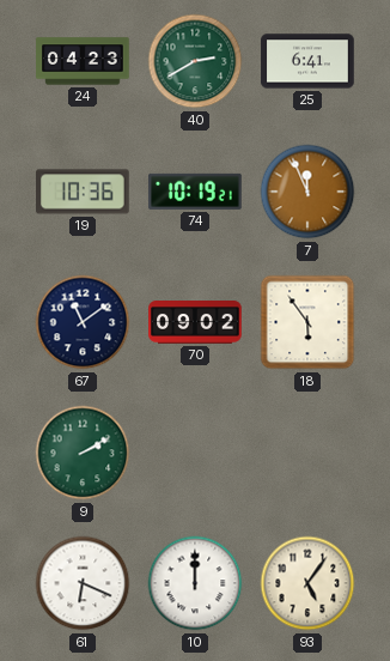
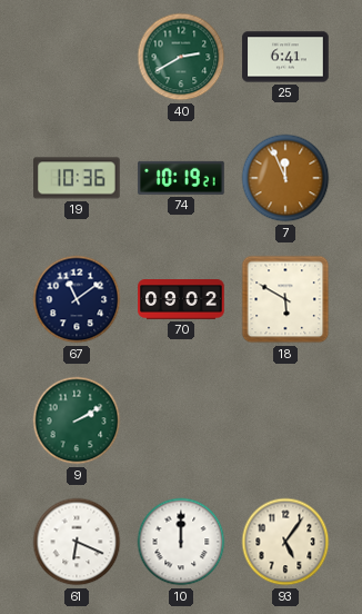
24: 04:23 -> none
18: 5:54 -> 5:50
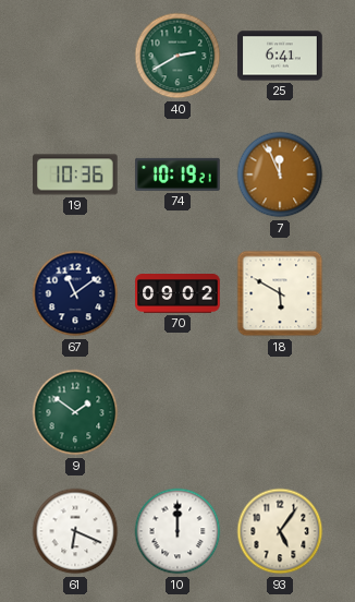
9: 2:10 -> 1:51
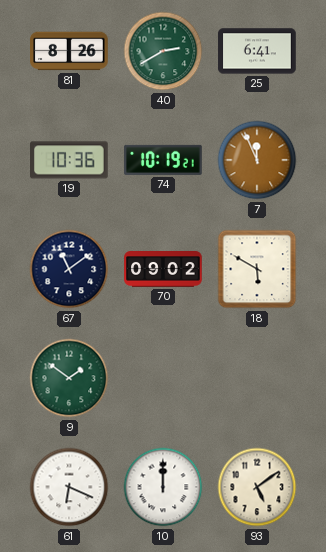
81: none -> 8:26
93: 5:06 -> 5:09
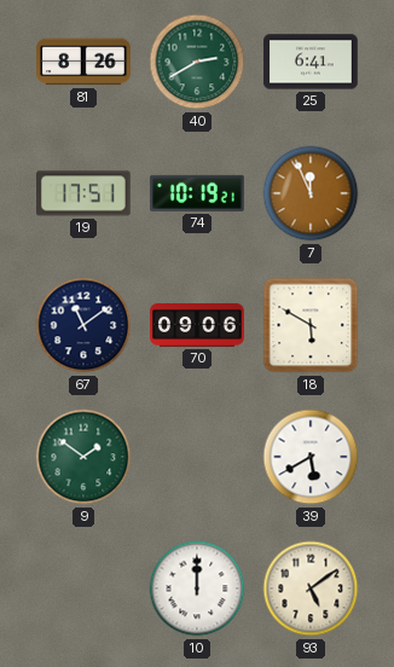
19: 10:36 -> 17:51
70: 09:02 -> 09:06
39: none -> 5:40
61: 6:19 -> none
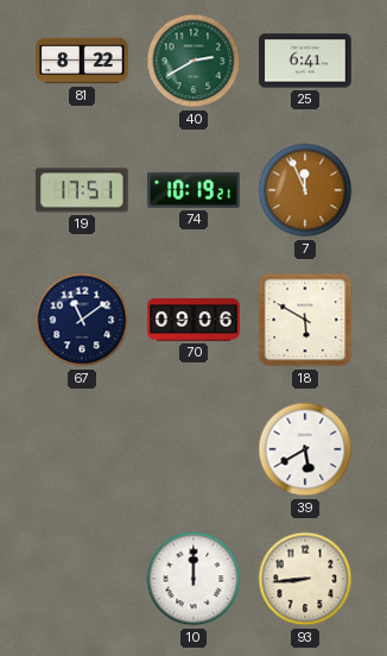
81: 8:26 -> 8:22
9: 1:51 -> none
93: 5:09 -> 8:44
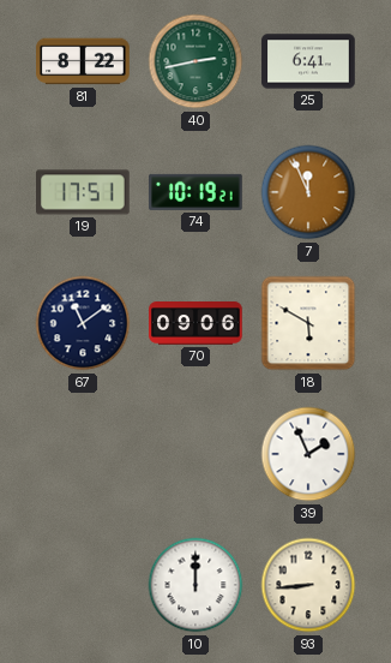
40: 2:40 -> 2:43
39: 5:40 -> 1:56
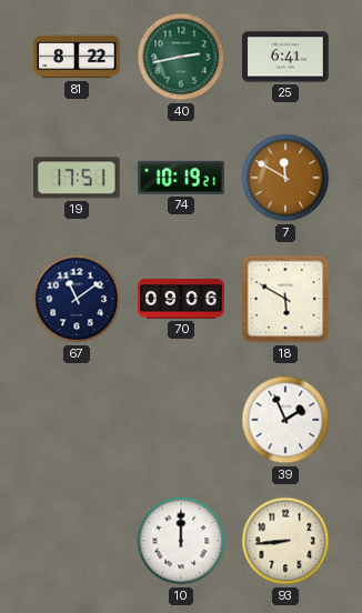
7: 11:56 -> 11:50
